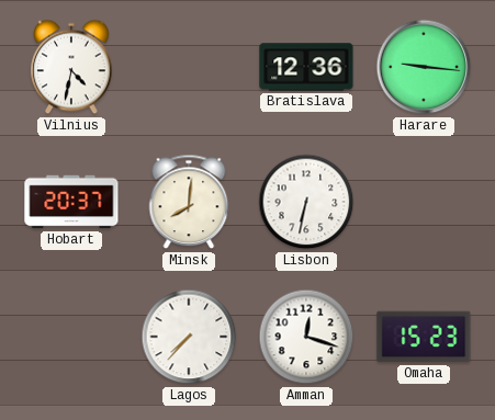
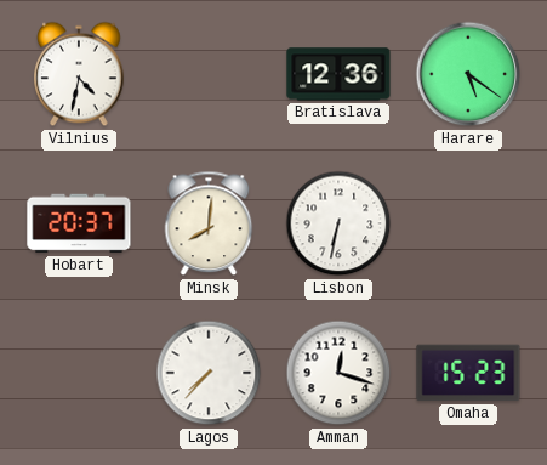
Harare: 9:16 -> 5:21
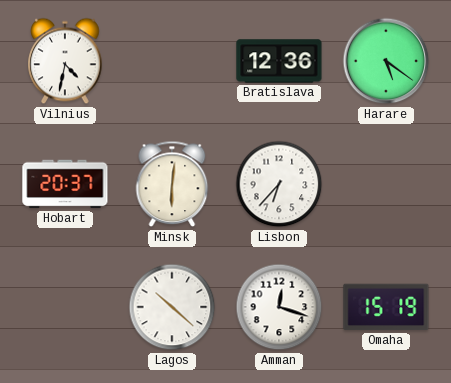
Minsk: 8:01 -> 6:01
Lisbon: 6:32 -> 6:37
Lagos: 7:37 -> 10:22
Omaha: 15:23 -> 15:19
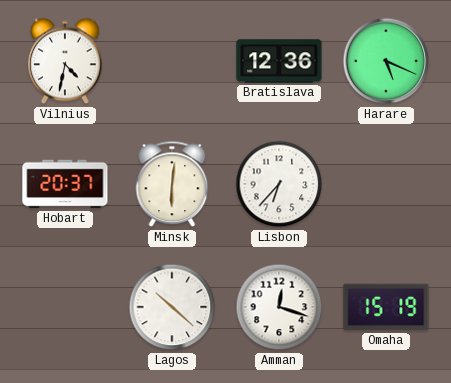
Harare: 5:21 -> 5:19
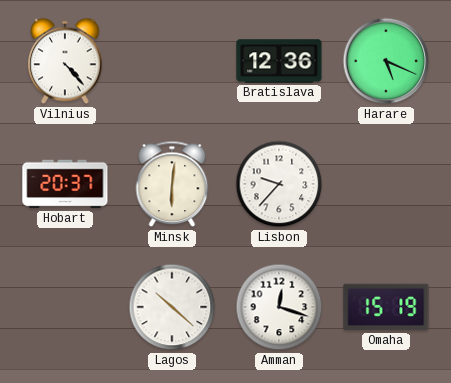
Vilnius: 4:32 -> 4:23
Lisbon: 6:37 -> 9:37
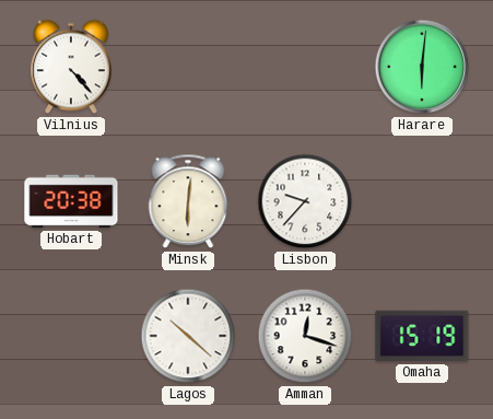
Bratislava: 12:36 -> none
Harare: 5:19 -> 6:01
Hobart: 20:37 -> 20:38
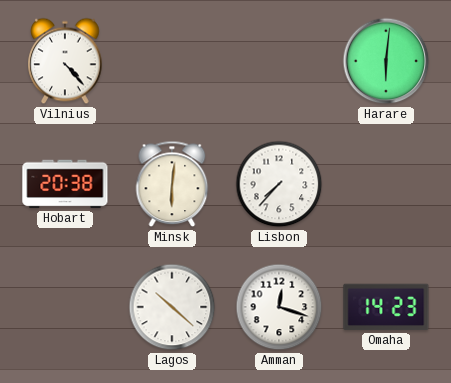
Lisbon: 9:37 -> 7:37
Omaha: 15:19 -> 14:23
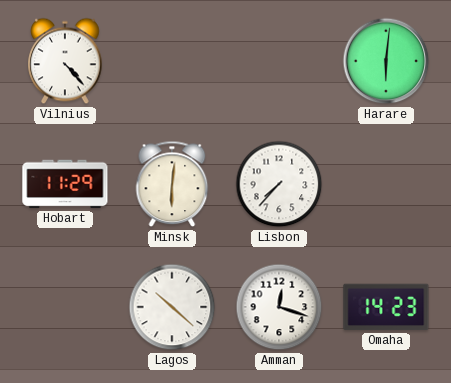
Hobart: 20:38 -> 11:29
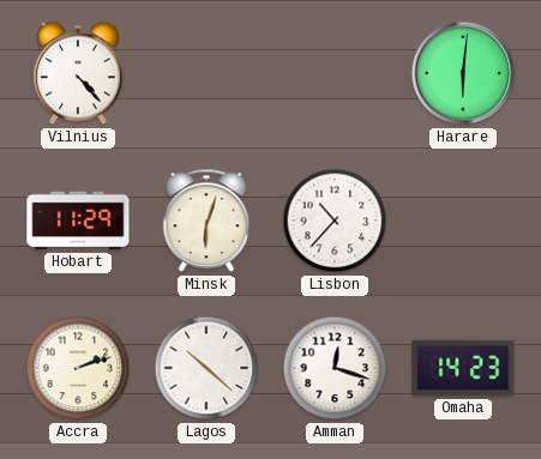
Minsk: 6:01 -> 6:03
Lisbon: 7:37 -> 10:37
Accra: none -> 2:12
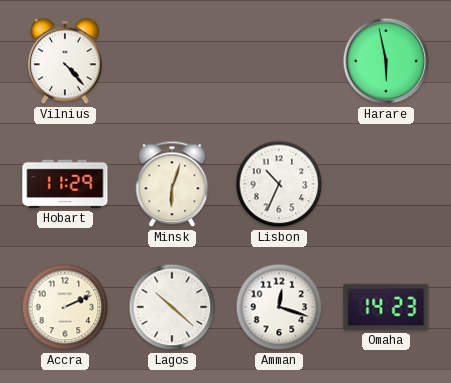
Harare: 6:01 -> 5:58
Lisbon: 10:37 -> 10:34
Accra: 2:12 -> 2:11
